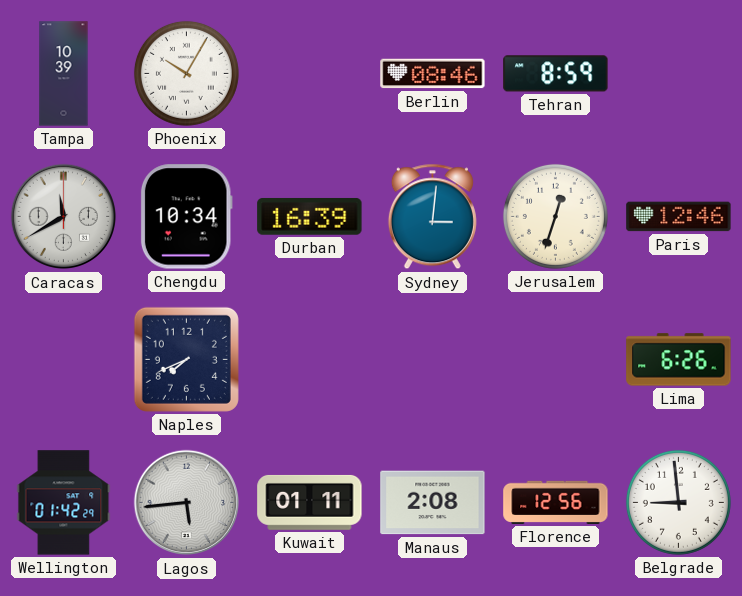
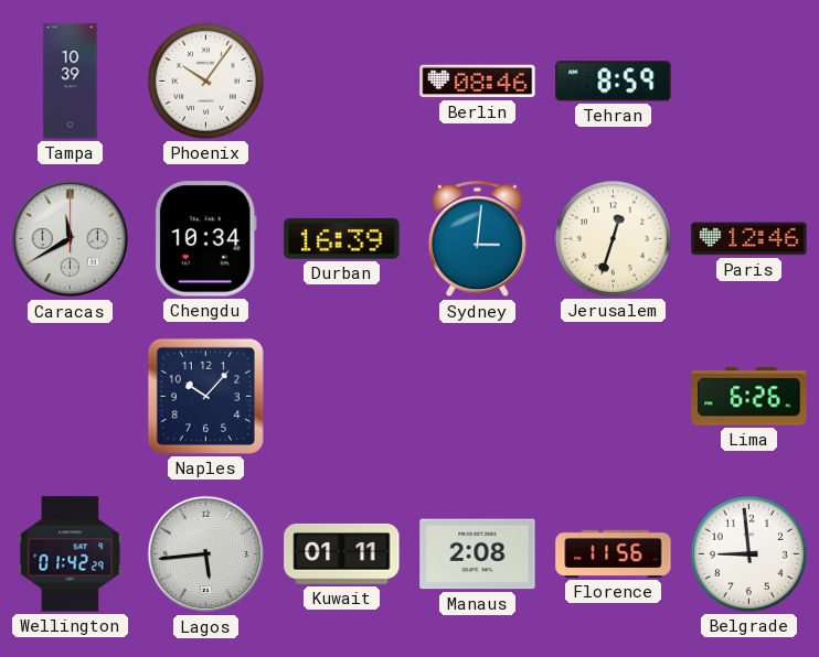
Phoenix: 10:05 -> 10:06
Naples: 7:41 -> 10:07
Florence: 12:56 -> 11:56
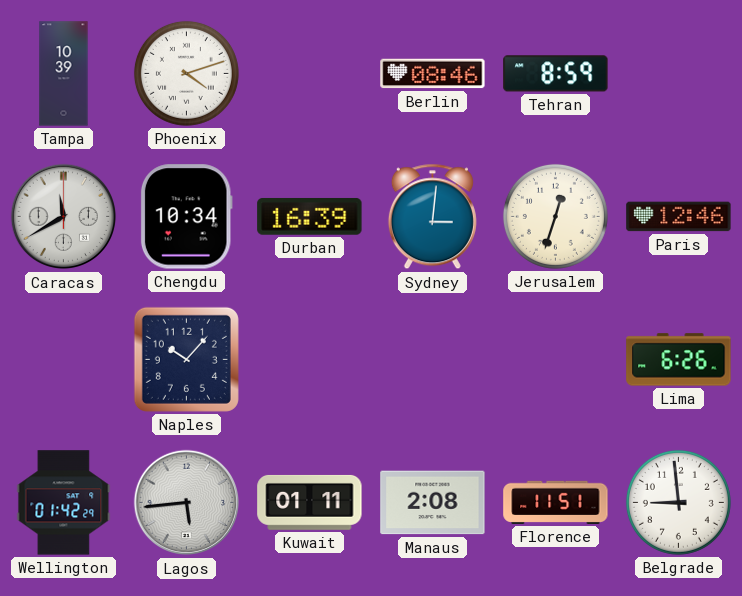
Phoenix: 10:06 -> 4:12
Florence: 11:56 -> 11:51
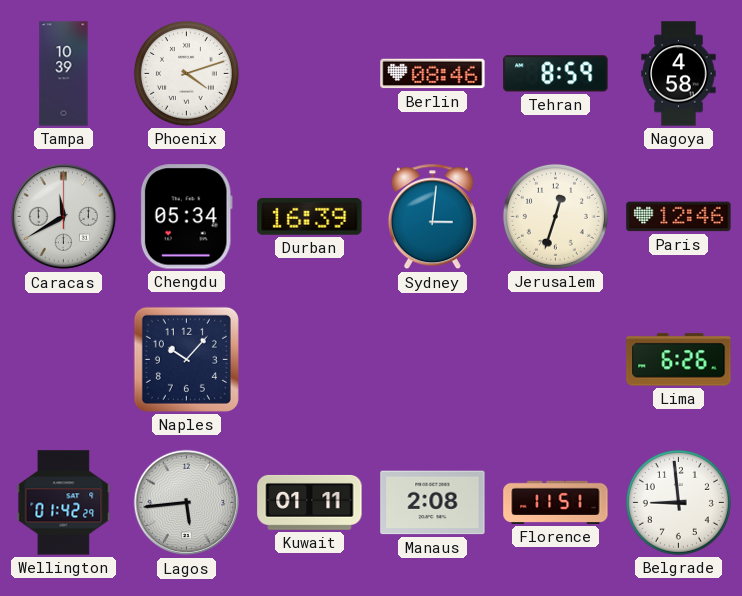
Nagoya: none -> 4:58
Chengdu: 10:34 -> 05:34
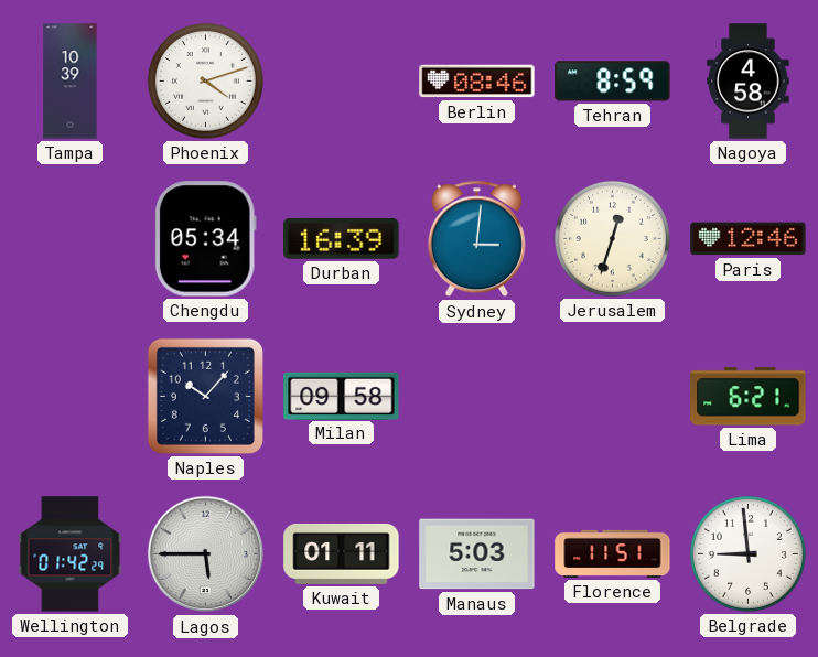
Caracas: 11:40 -> none
Milan: none -> 09:58
Lima: 6:26 -> 6:21
Lagos: 5:44 -> 5:45
Manaus: 2:08 -> 5:03
